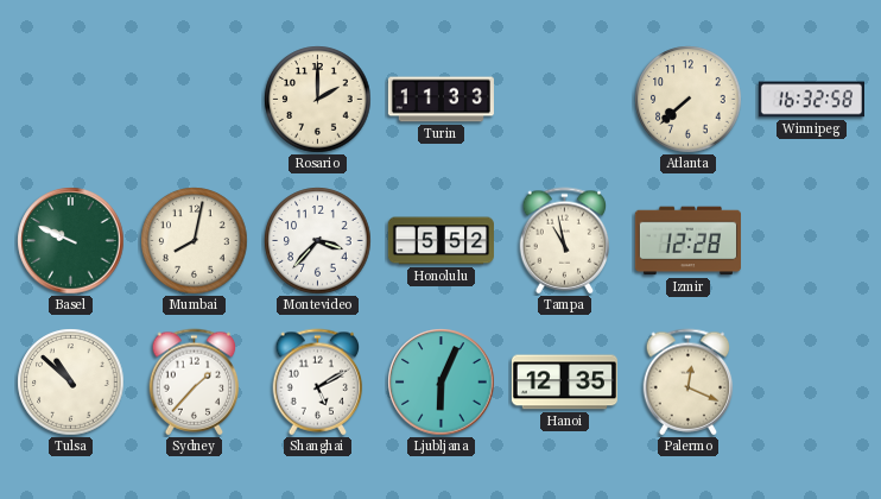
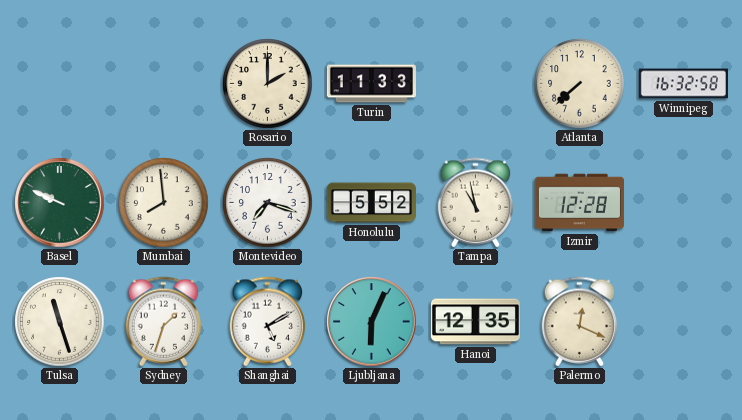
Mumbai: 8:02 -> 7:59
Montevideo: 3:37 -> 7:18
Tulsa: 10:52 -> 11:27
Sydney: 1:37 -> 1:33
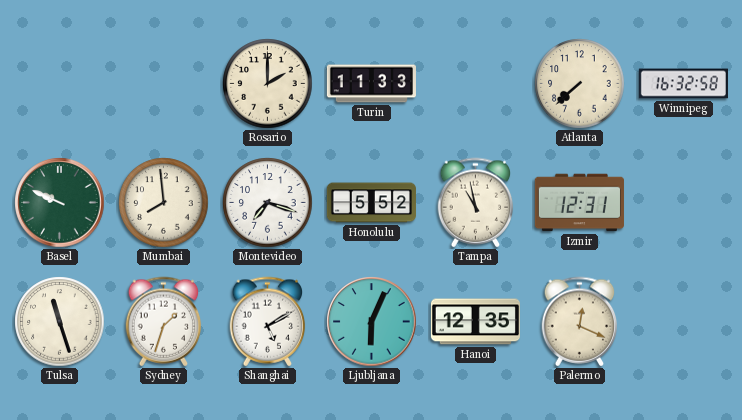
Izmir: 12:28 -> 12:31
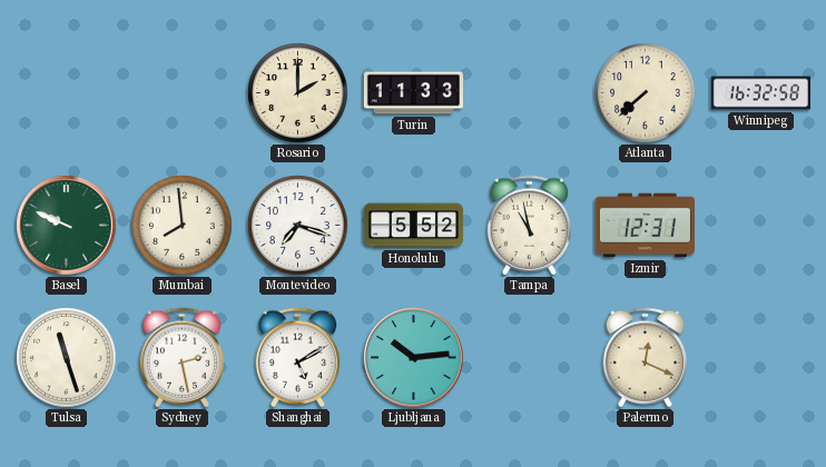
Sydney: 1:33 -> 2:28
Ljubljana: 6:04 -> 10:14
Hanoi: 12:35 -> none
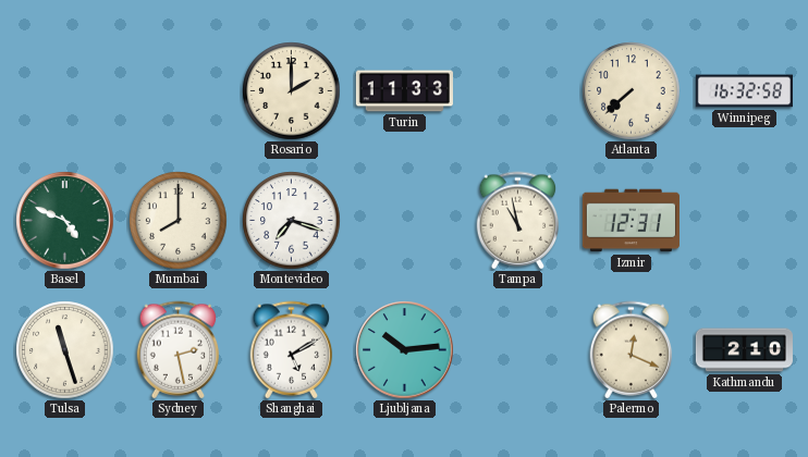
Basel: 9:49 -> 4:49
Mumbai: 7:59 -> 8:00
Honolulu: 5:52 -> none
Kathmandu: none -> 2:10
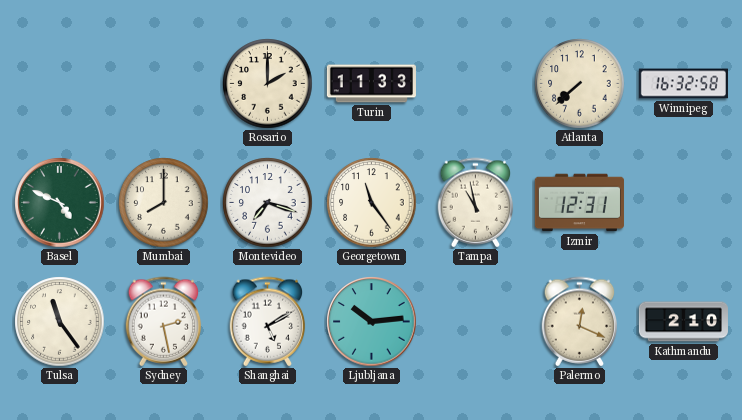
Georgetown: none -> 11:24
Tulsa: 11:27 -> 11:24
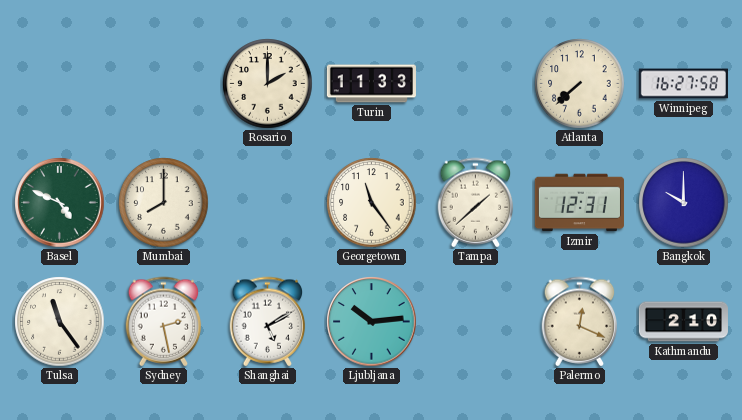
Winnipeg: 16:32 -> 16:27
Montevideo: 7:18 -> none
Tampa: 10:58 -> 1:38
Bangkok: none -> 10:00
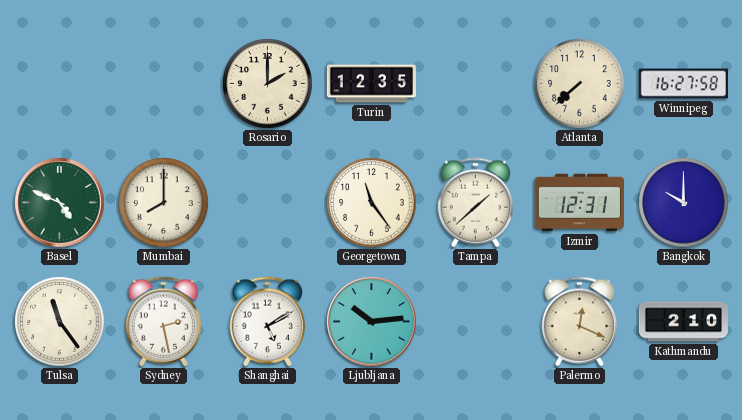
Turin: 11:33 -> 12:35
